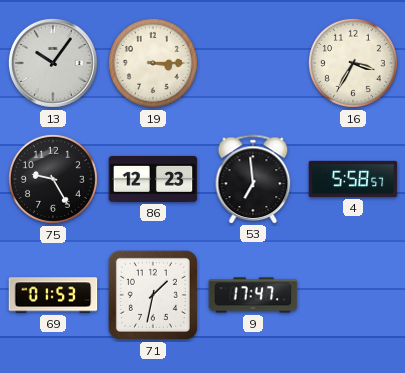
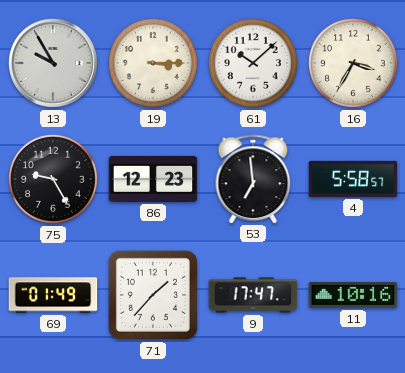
13: 10:06 -> 9:55
61: none -> 10:08
69: 01:53 -> 01:49
71: 1:32 -> 1:37
11: none -> 10:16
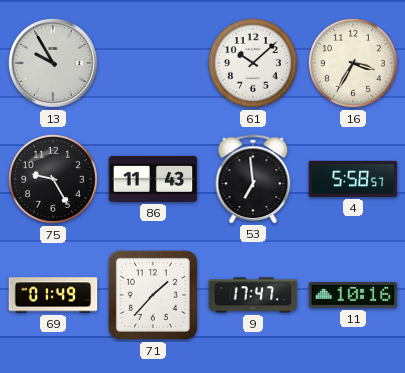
19: 3:15 -> none
86: 12:23 -> 11:43
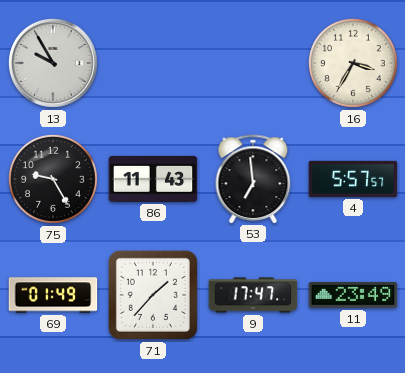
61: 10:08 -> none
4: 5:58 -> 5:57
11: 10:16 -> 23:49
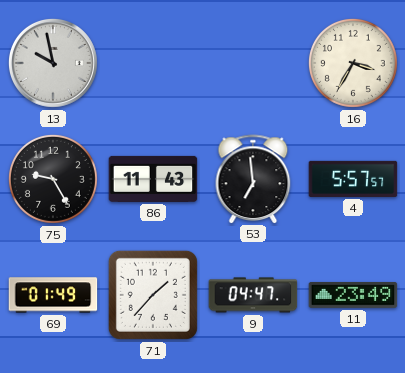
13: 9:55 -> 9:58
9: 17:47 -> 04:47
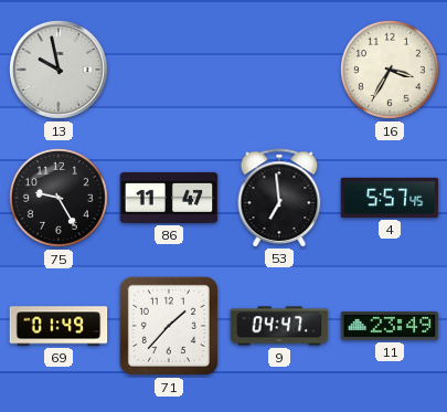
86: 11:43 -> 11:47
4: 5:57:57 -> 5:57:45
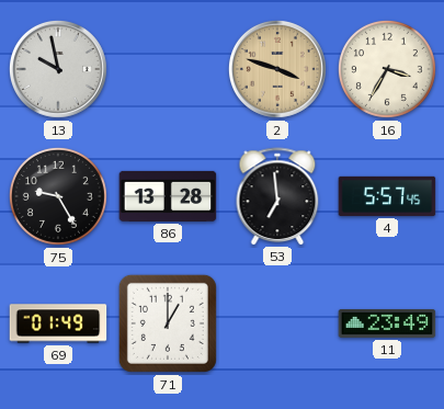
2: none -> 3:48
86: 11:47 -> 13:28
71: 1:37 -> 1:00
9: 04:47 -> none
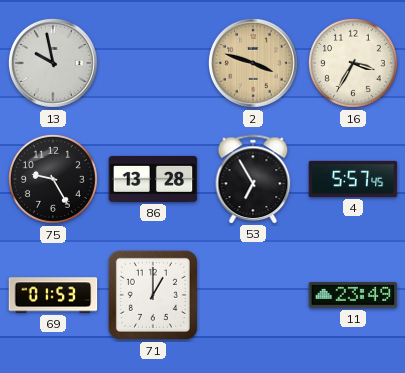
53: 6:59 -> 6:55
69: 01:49 -> 01:53
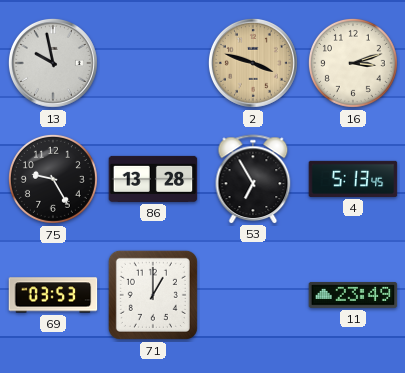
16: 3:35 -> 3:12
4: 5:57 -> 5:13
69: 01:53 -> 03:53
